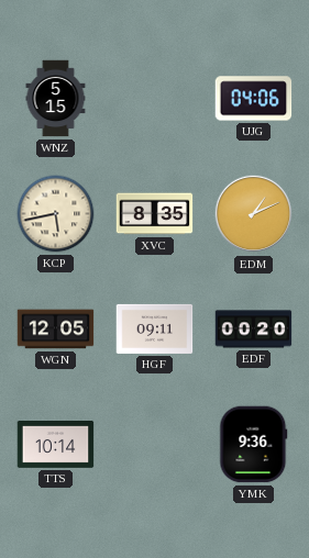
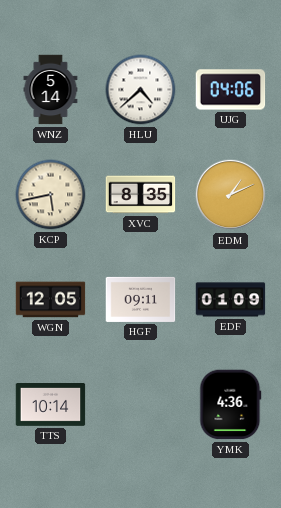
WNZ: 5:15 -> 5:14
HLU: none -> 4:38
EDF: 00:20 -> 01:09
YMK: 9:36 -> 4:36
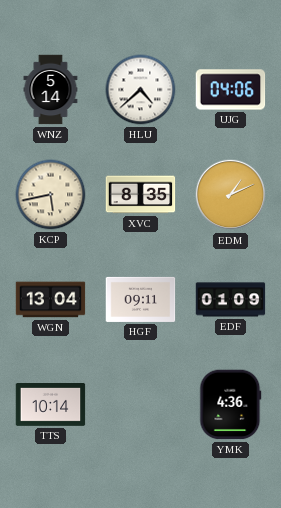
WGN: 12:05 -> 13:04
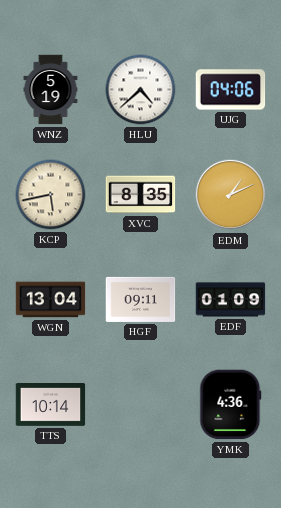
WNZ: 5:14 -> 5:19
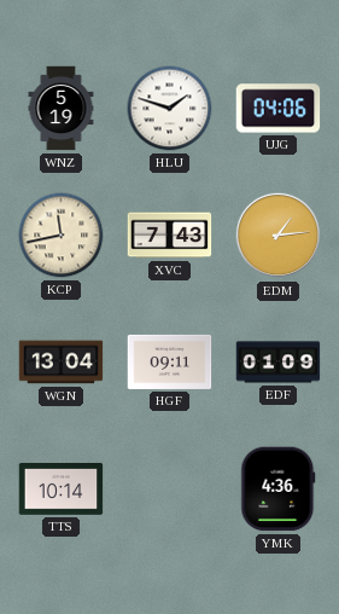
HLU: 4:38 -> 1:48
KCP: 5:43 -> 11:43
XVC: 8:35 -> 7:43
EDM: 1:11 -> 1:14
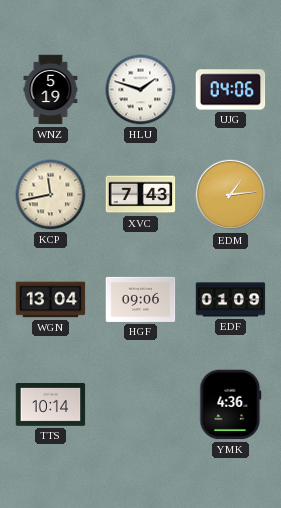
HGF: 09:11 -> 09:06
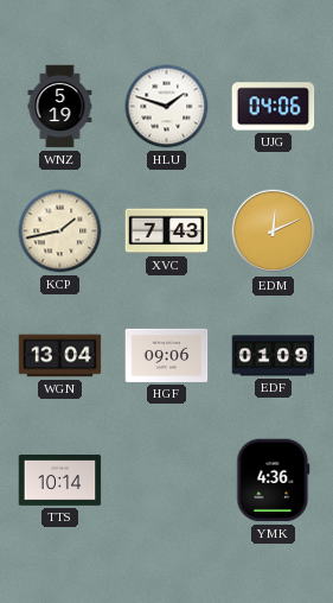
KCP: 11:43 -> 1:43
EDM: 1:14 -> 12:11
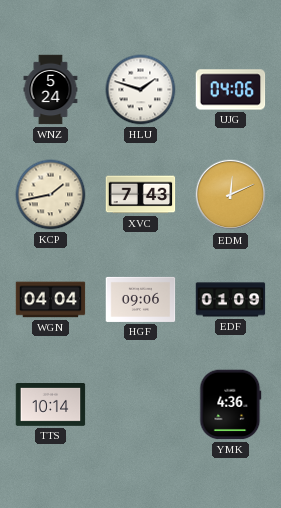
WNZ: 5:19 -> 5:24
WGN: 13:04 -> 04:04
